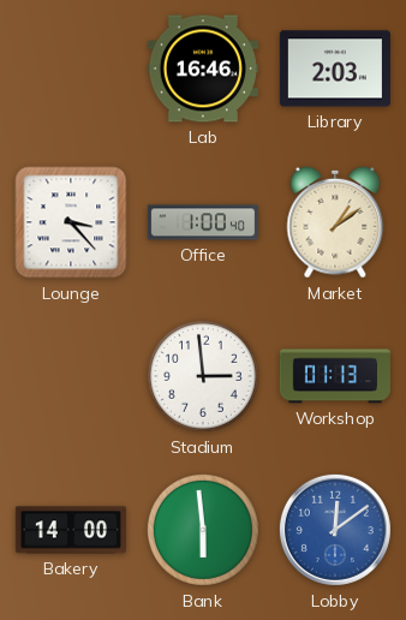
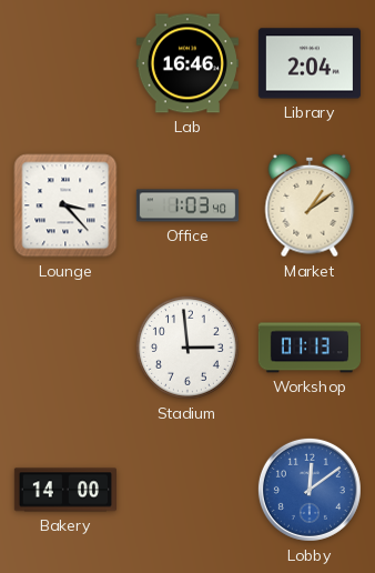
Library: 2:03 -> 2:04
Office: 1:00 -> 1:03
Bank: 5:59 -> none
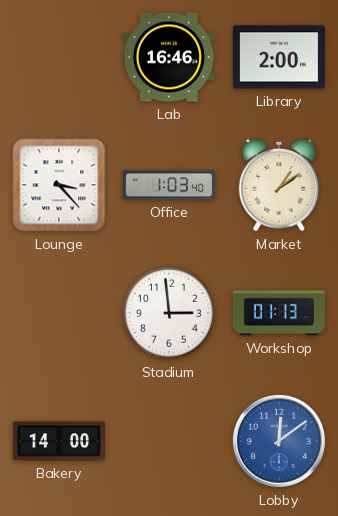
Library: 2:04 -> 2:00
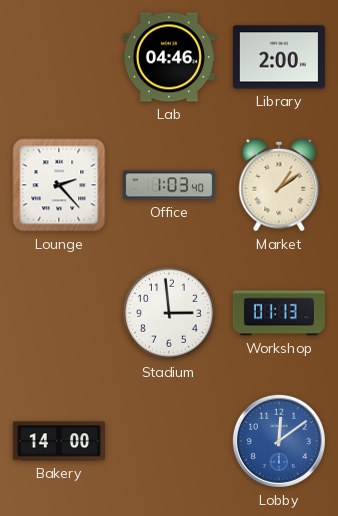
Lab: 16:46 -> 04:46
Lounge: 3:23 -> 2:23
